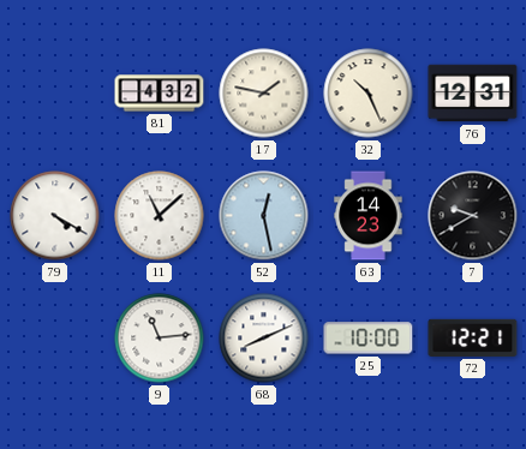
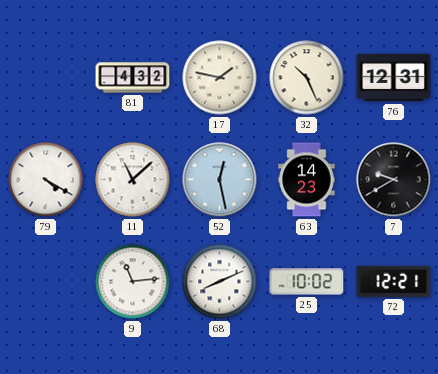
25: 10:00 -> 10:02
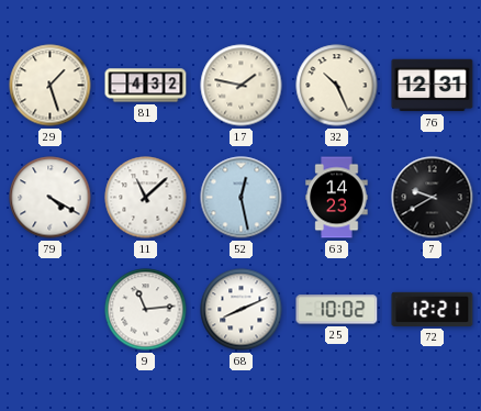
29: none -> 1:27
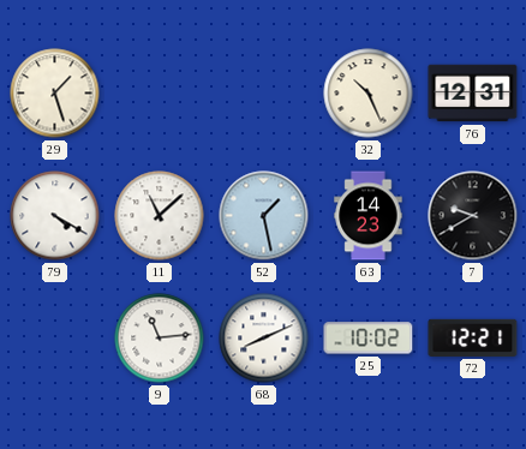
81: 4:32 -> none
17: 1:47 -> none
52: 12:28 -> 1:28
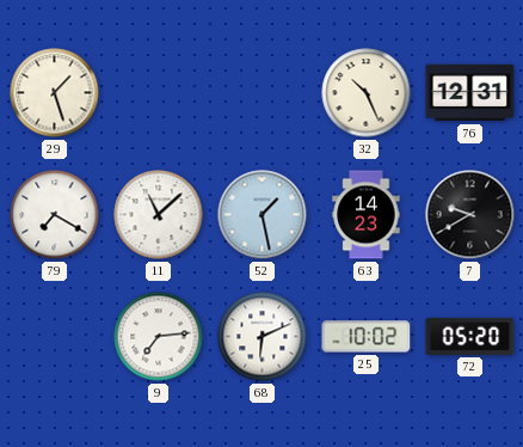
79: 4:20 -> 7:20
9: 11:14 -> 7:14
68: 8:11 -> 6:11
72: 12:21 -> 05:20
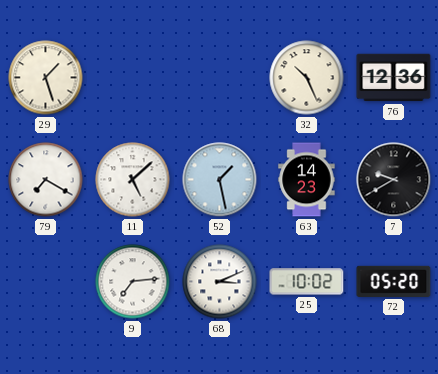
76: 12:31 -> 12:36
11: 11:08 -> 5:08
68: 6:11 -> 3:11
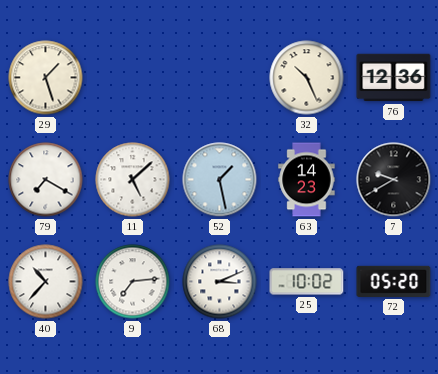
40: none -> 10:37
